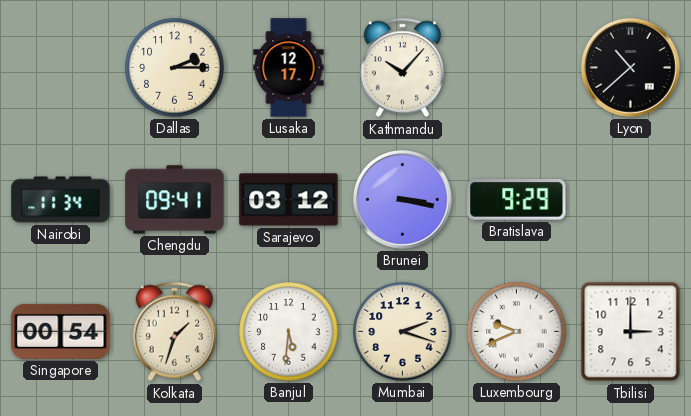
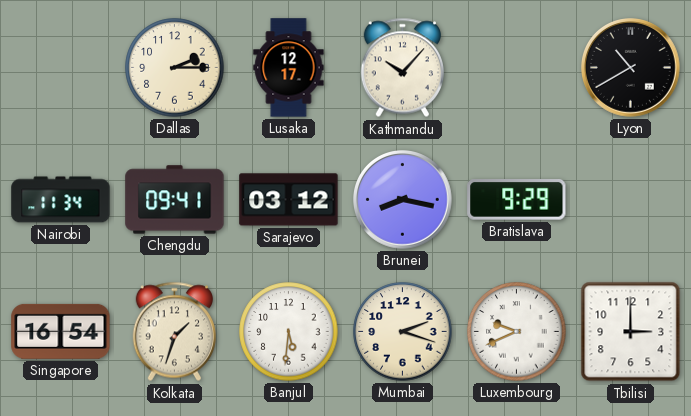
Lyon: 10:38 -> 10:40
Brunei: 3:17 -> 8:17
Singapore: 00:54 -> 16:54
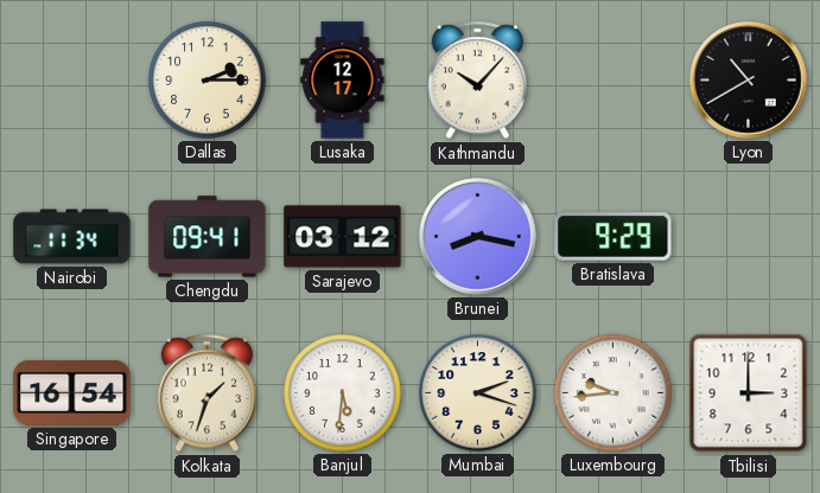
Luxembourg: 9:41 -> 9:44
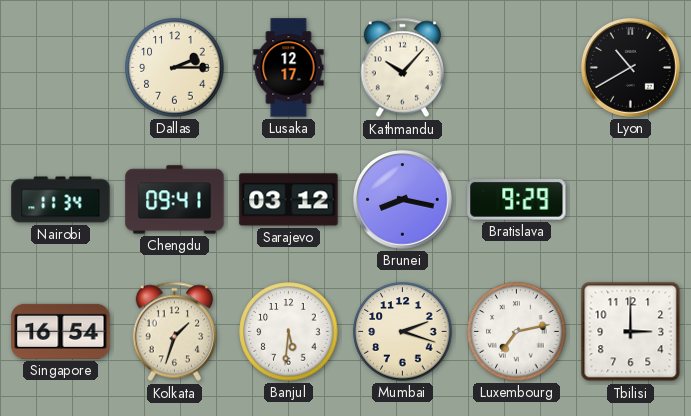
Luxembourg: 9:44 -> 7:13
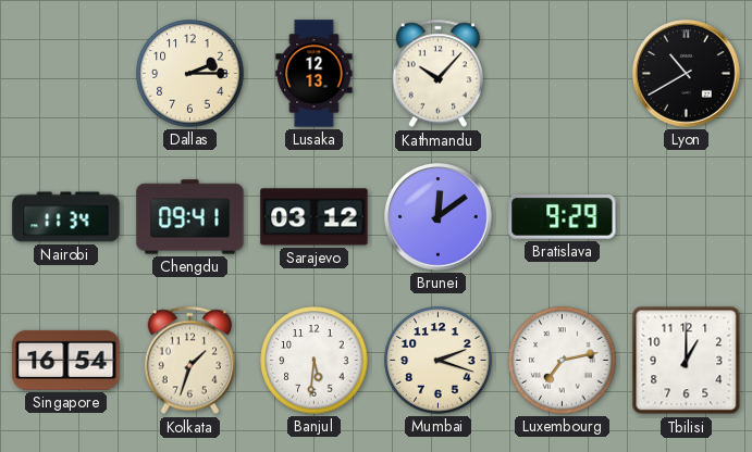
Lusaka: 12:17 -> 12:13
Brunei: 8:17 -> 12:09
Tbilisi: 3:00 -> 1:00
